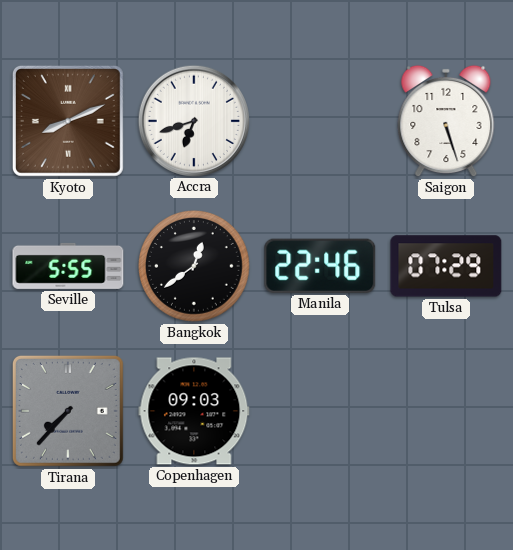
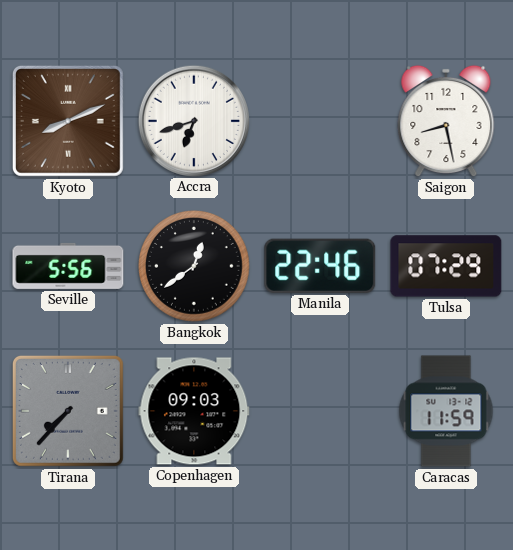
Saigon: 5:27 -> 8:28
Seville: 5:55 -> 5:56
Caracas: none -> 11:59
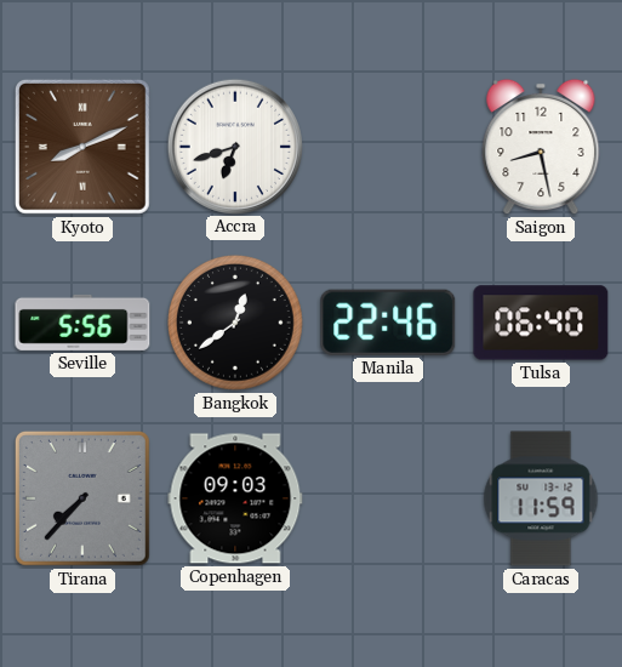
Tulsa: 07:29 -> 06:40
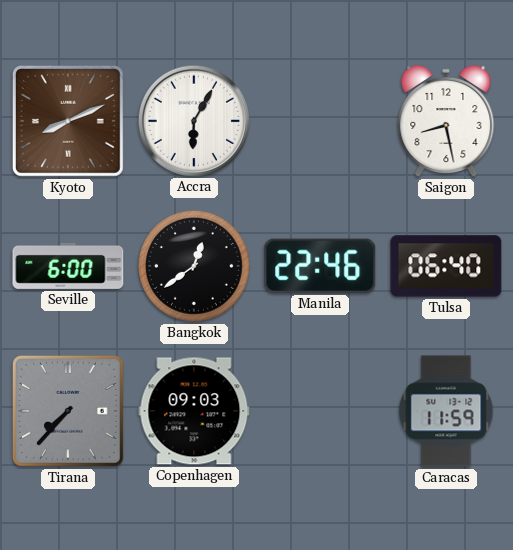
Accra: 6:42 -> 6:05
Seville: 5:56 -> 6:00
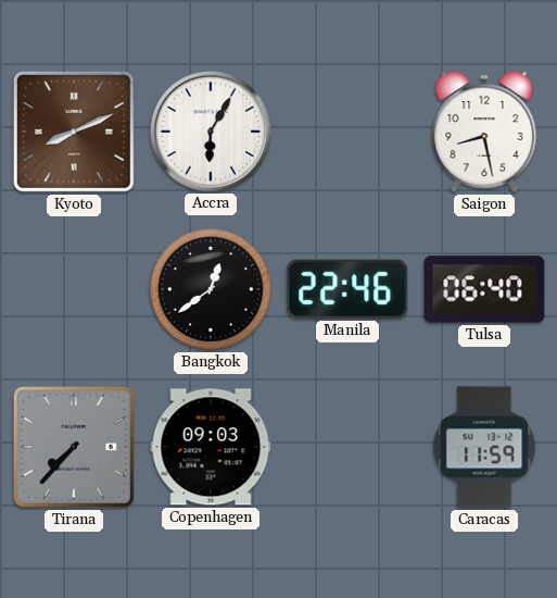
Seville: 6:00 -> none
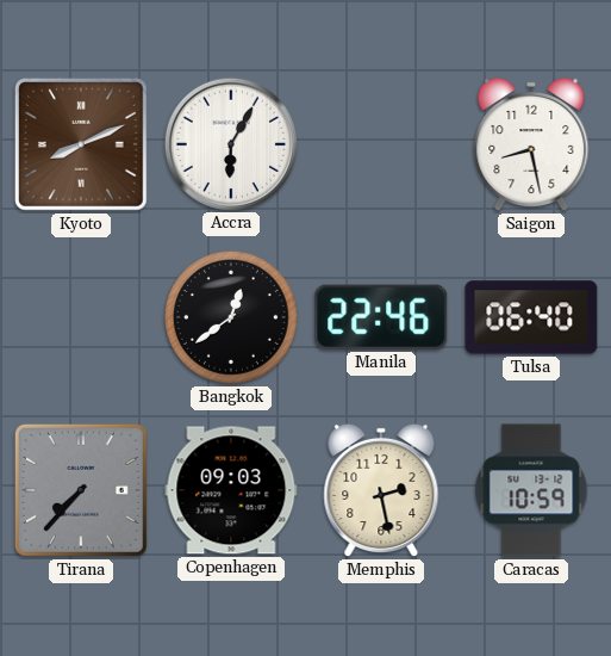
Memphis: none -> 2:28
Caracas: 11:59 -> 10:59
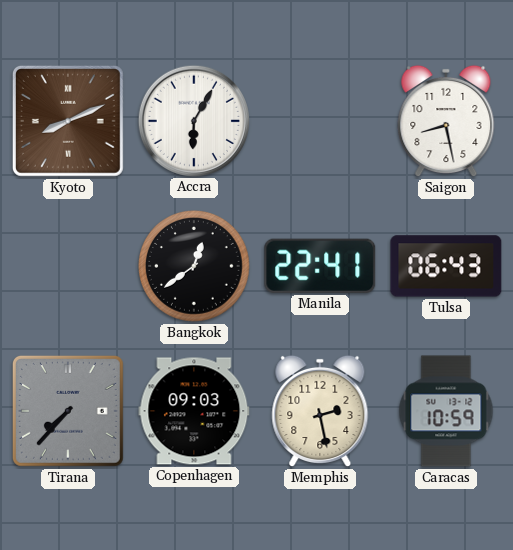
Manila: 22:46 -> 22:41
Tulsa: 06:40 -> 06:43
